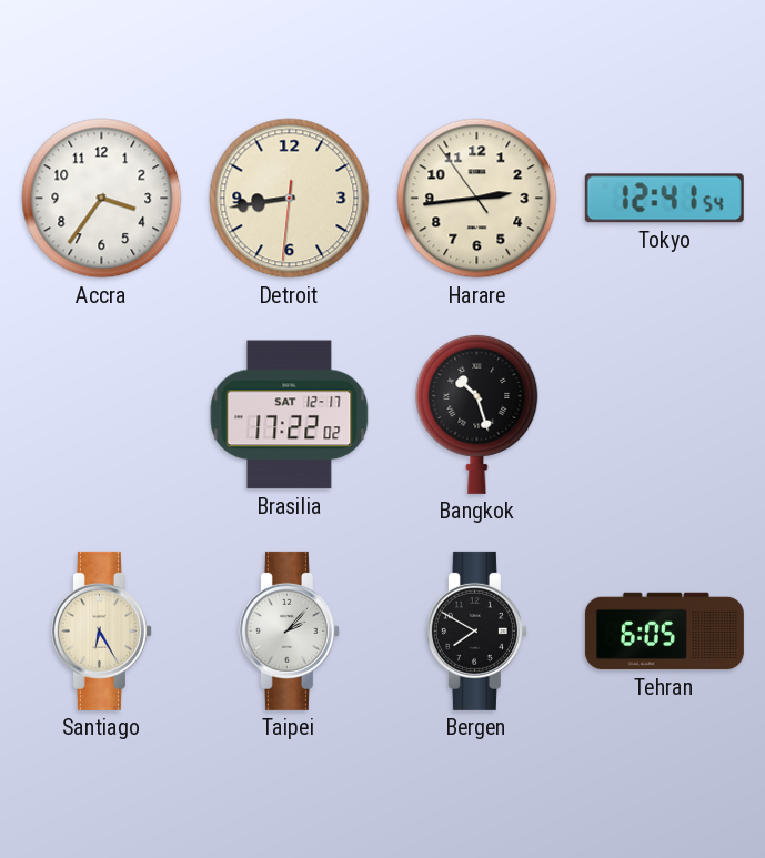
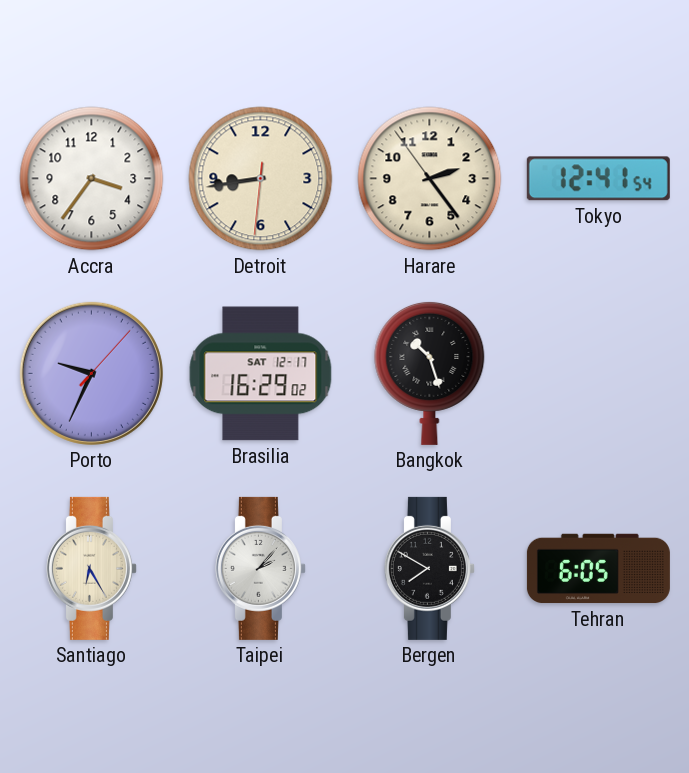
Harare: 2:43 -> 2:23
Porto: none -> 9:34
Brasilia: 17:22 -> 16:29
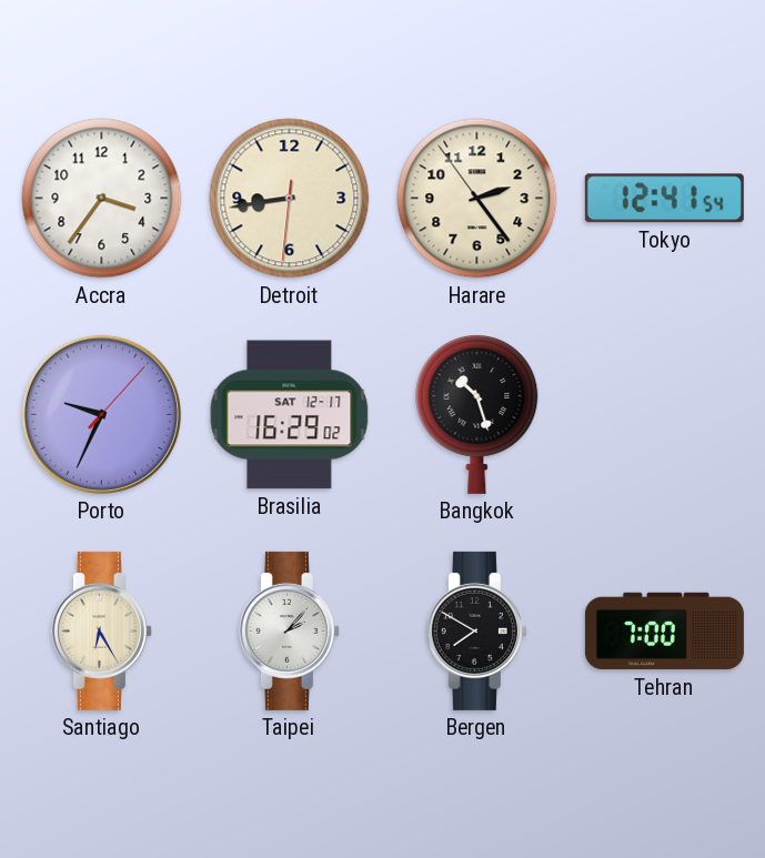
Tehran: 6:05 -> 7:00
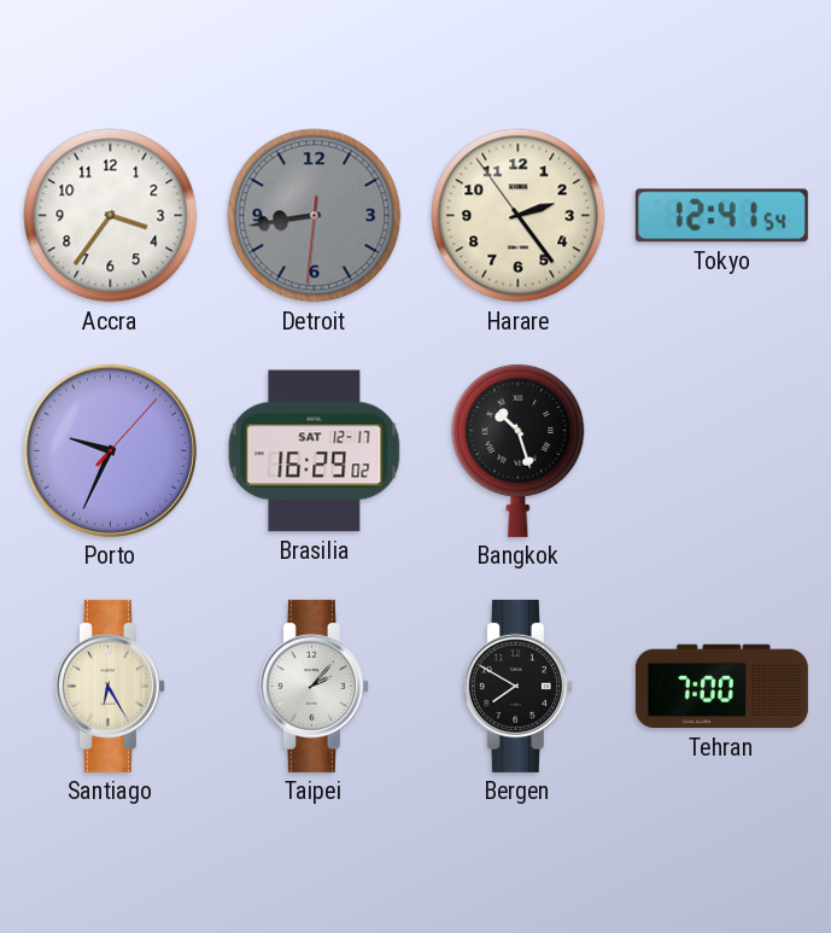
Detroit dial: cream -> grey
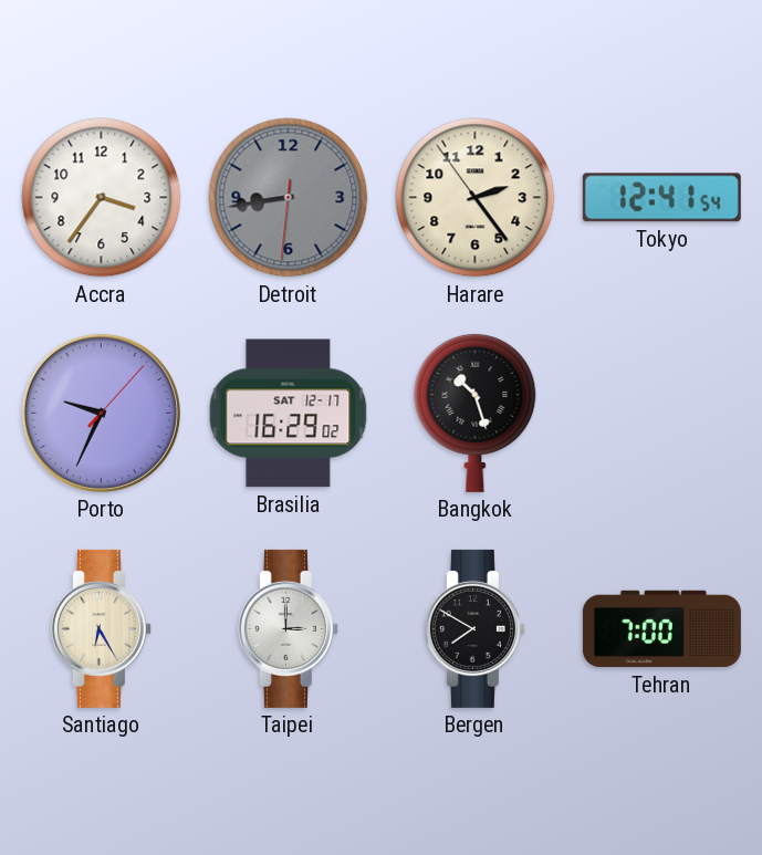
Taipei: 2:07 -> 3:00
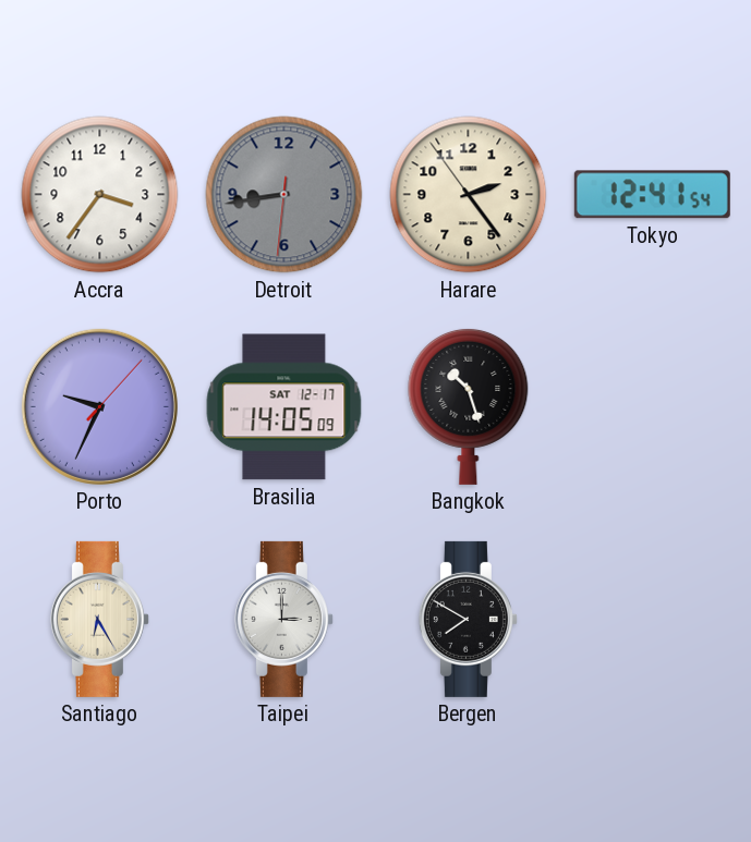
Brasilia: 16:29 -> 14:05
Tehran: 7:00 -> none
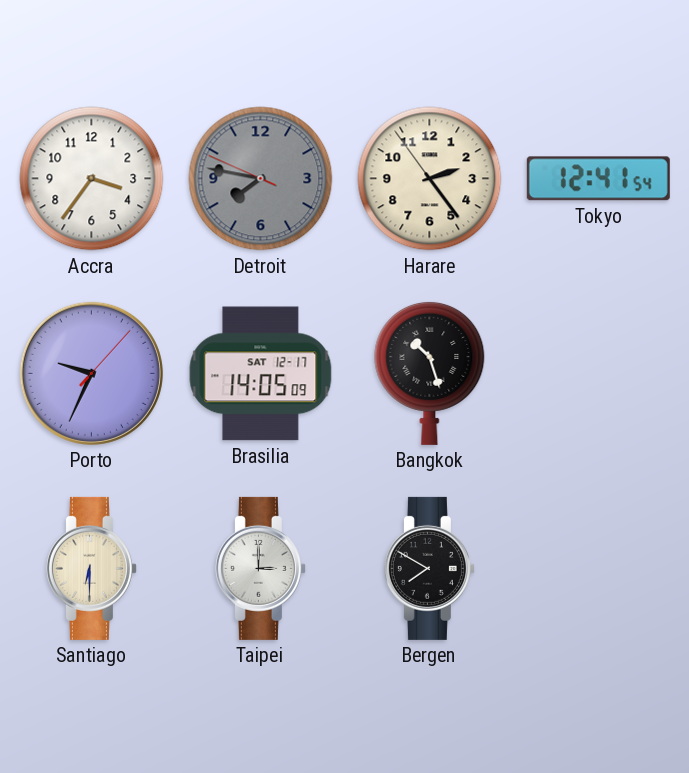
Detroit: 8:43 -> 7:46
Santiago: 6:25 -> 6:30
